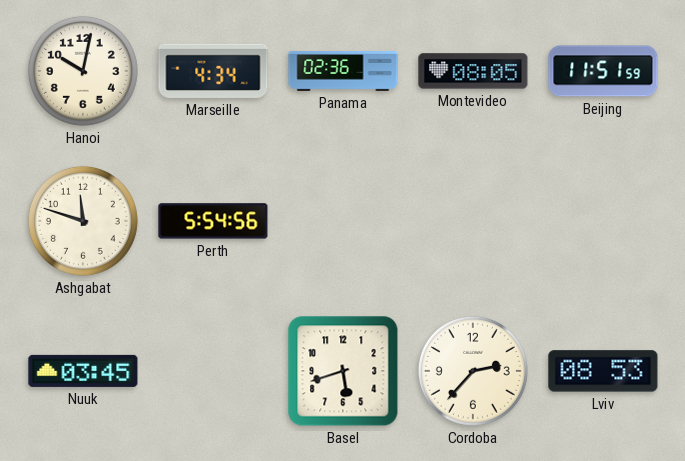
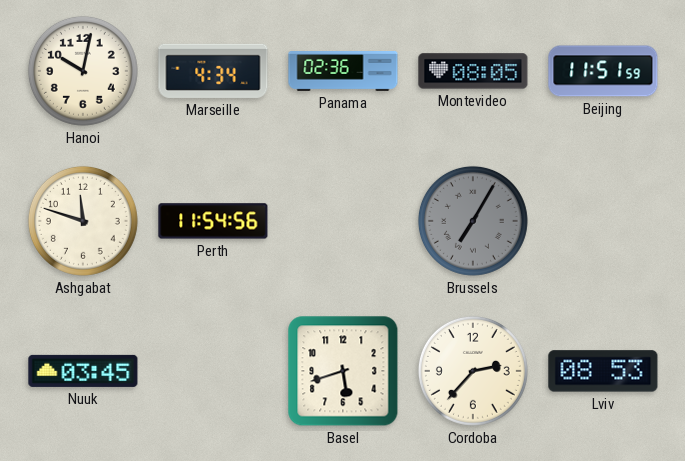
Perth: 5:54 -> 11:54
Brussels: none -> 7:05
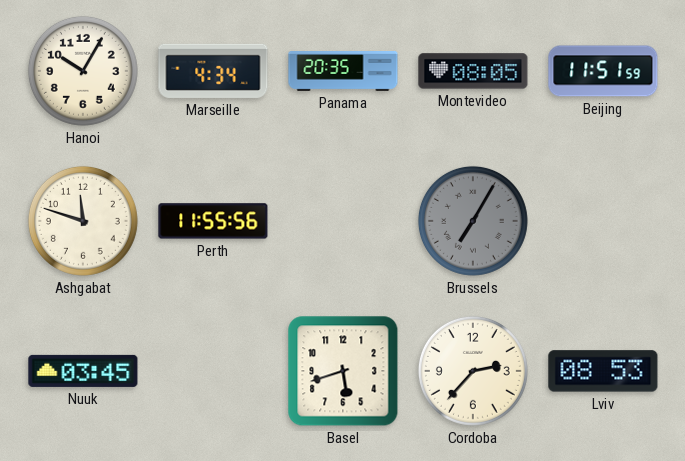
Hanoi: 10:02 -> 10:05
Panama: 02:36 -> 20:35
Perth: 11:54 -> 11:55
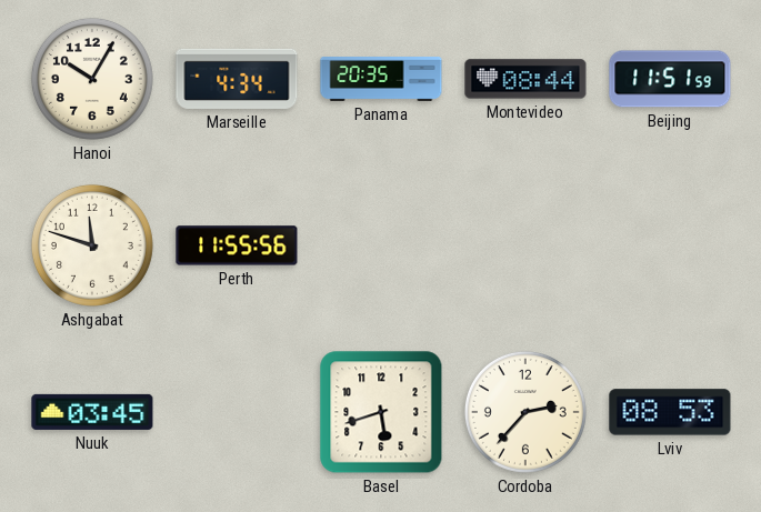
Montevideo: 08:05 -> 08:44
Brussels: 7:05 -> none
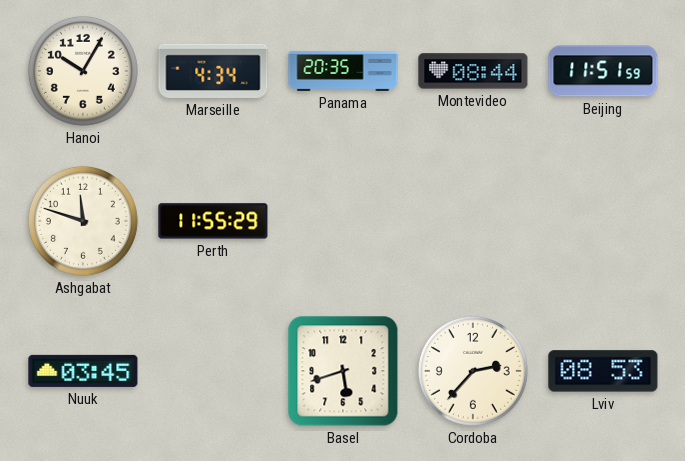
Perth: 11:55:56 -> 11:55:29
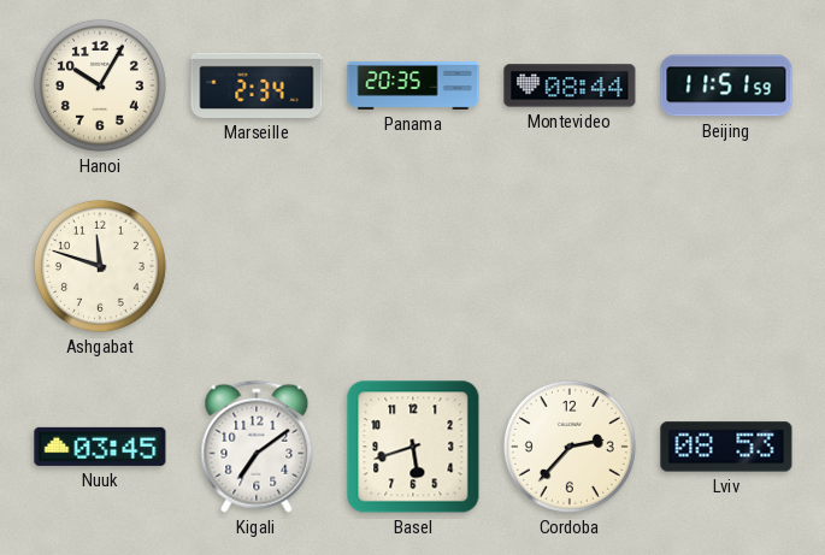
Marseille: 4:34 -> 2:34
Perth: 11:55 -> none
Kigali: none -> 7:09
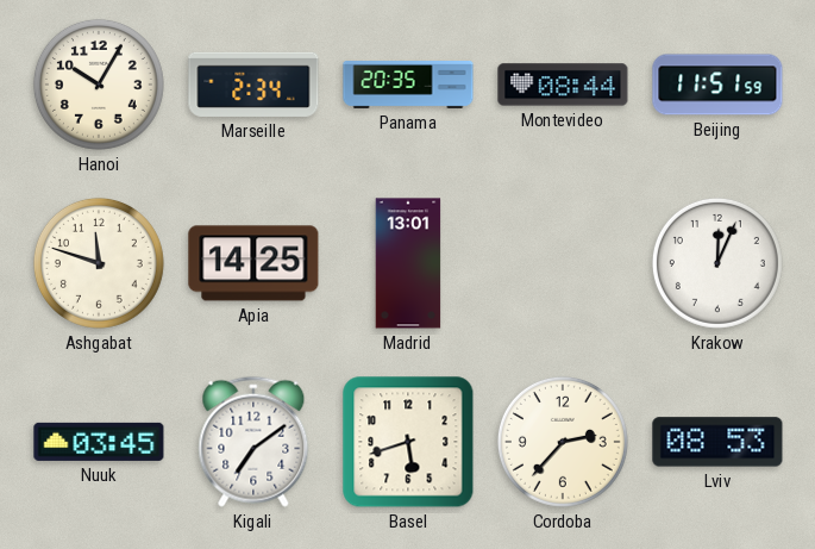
Apia: none -> 14:25
Madrid: none -> 13:01
Krakow: none -> 12:04
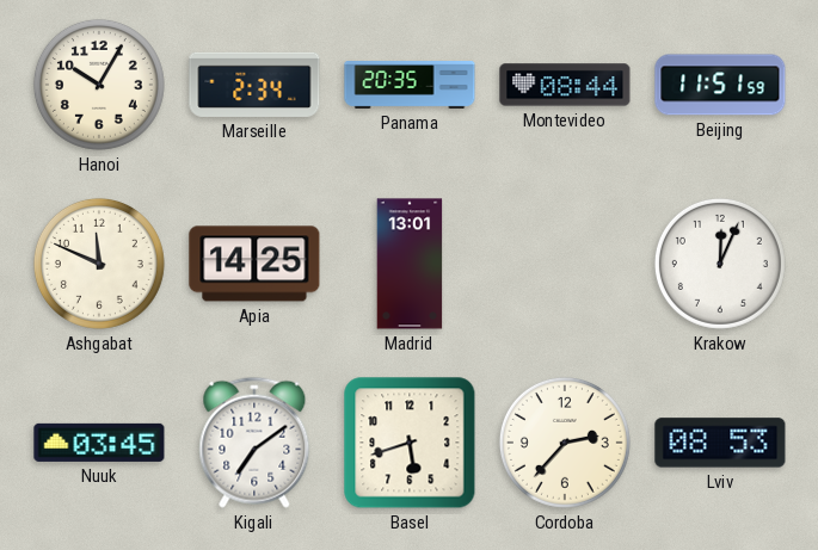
Ashgabat: 11:48 -> 11:49
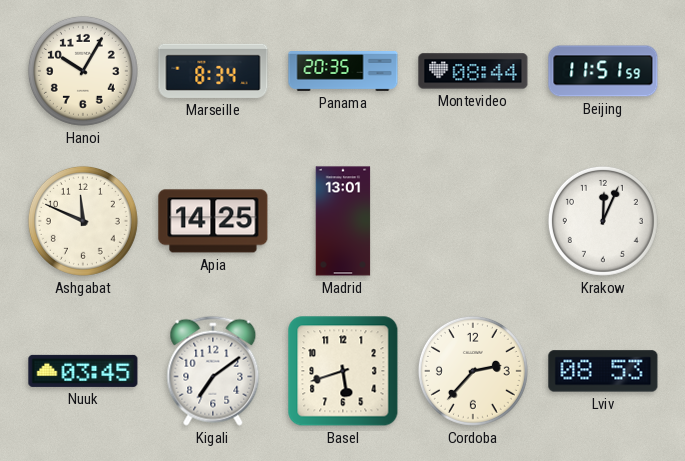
Marseille: 2:34 -> 8:34
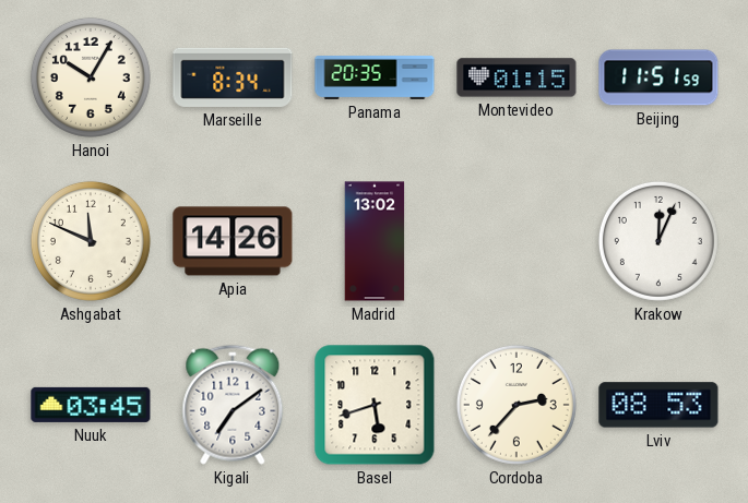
Montevideo: 08:44 -> 01:15
Apia: 14:25 -> 14:26
Madrid: 13:01 -> 13:02
